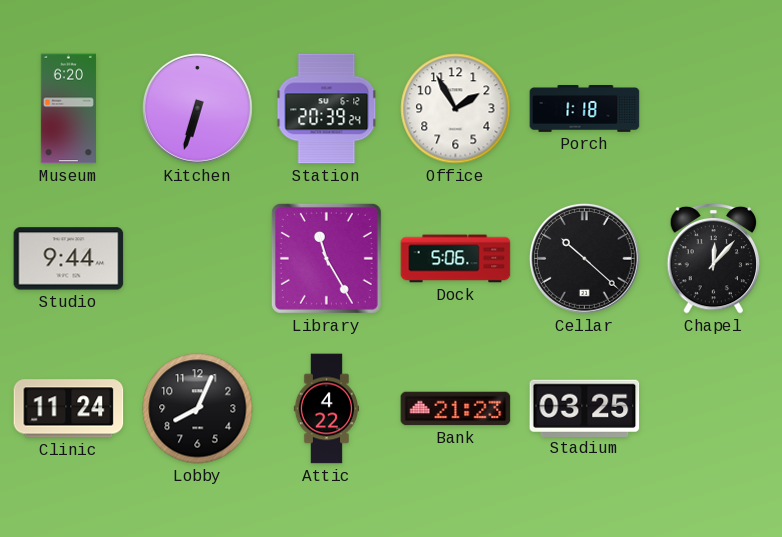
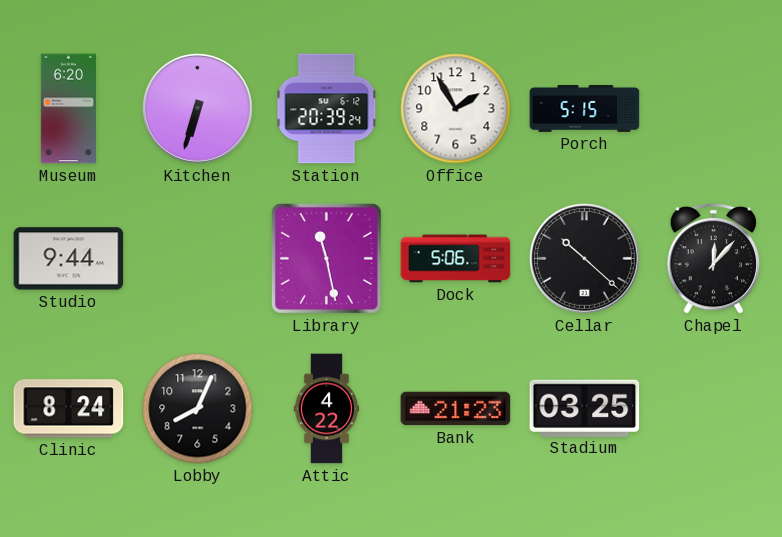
Porch: 1:18 -> 5:15
Library: 11:25 -> 11:28
Clinic: 11:24 -> 8:24
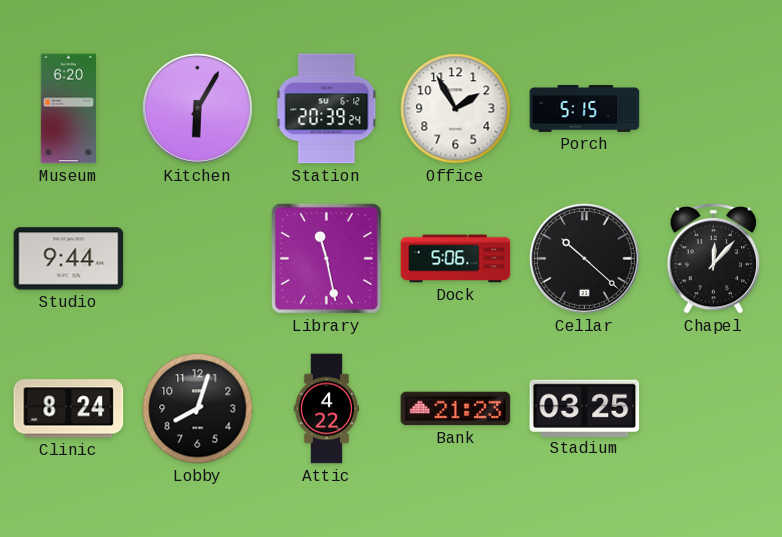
Kitchen: 6:33 -> 6:05
Lobby: 8:04 -> 8:03
